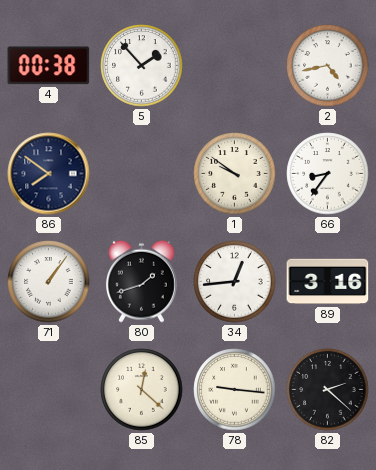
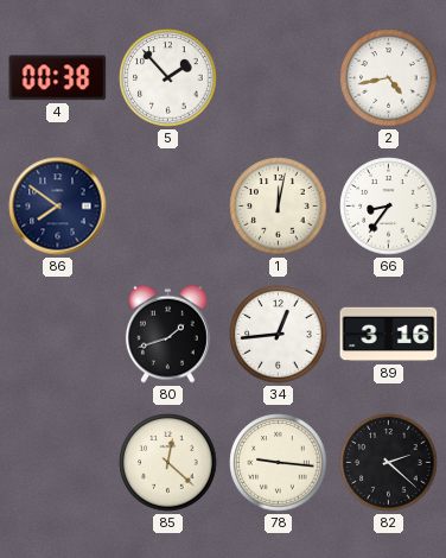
1: 9:51 -> 12:02
71: 1:06 -> none
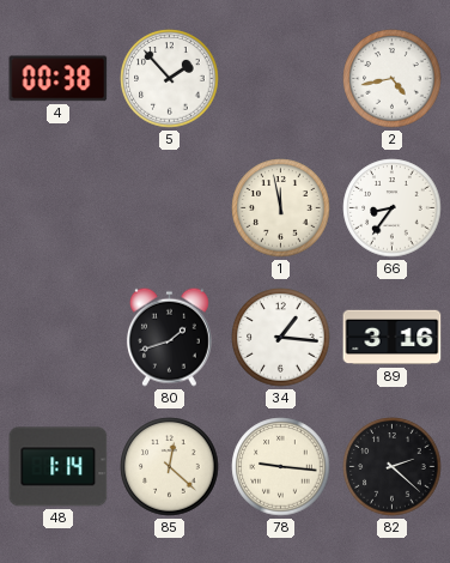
86: 7:51 -> none
1: 12:02 -> 11:58
34: 12:44 -> 1:16
48: none -> 1:14
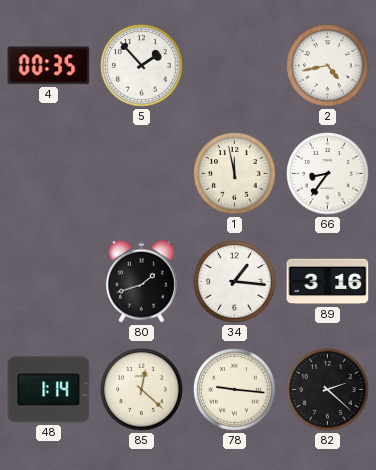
4: 00:38 -> 00:35
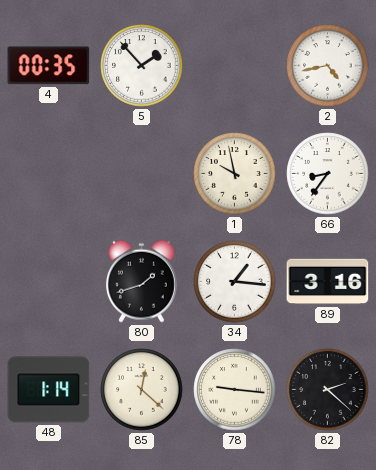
1: 11:58 -> 9:58
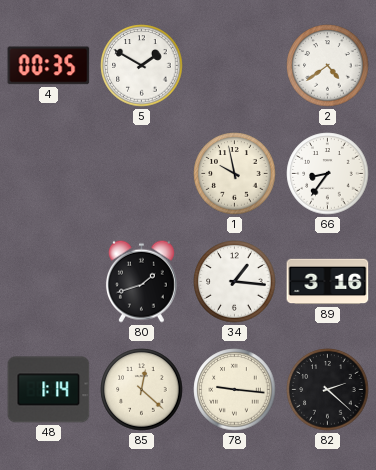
5: 1:53 -> 1:50
2: 4:43 -> 4:39
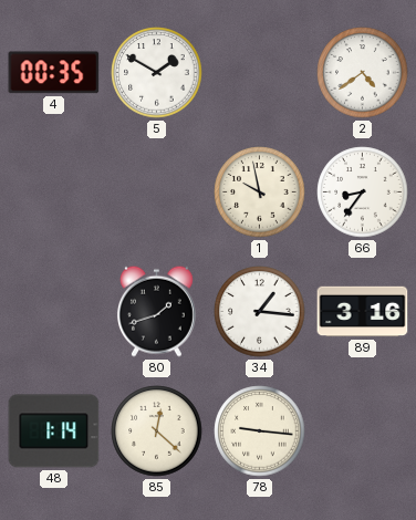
82: 2:22 -> none
